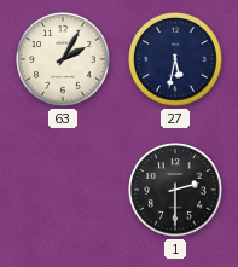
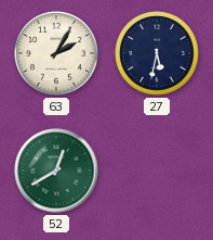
52: none -> 12:40
1: 2:30 -> none
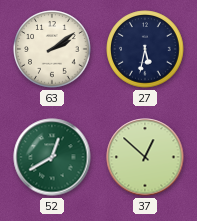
63: 2:05 -> 2:09
37: none -> 12:52
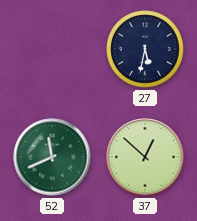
63: 2:09 -> none
52: 12:40 -> 11:41
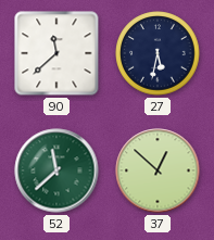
90: none -> 11:38
52: 11:41 -> 11:38
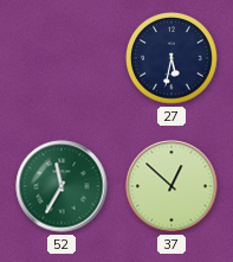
90: 11:38 -> none
52: 11:38 -> 11:35
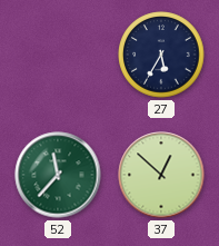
27: 5:32 -> 5:35
52: 11:35 -> 11:37
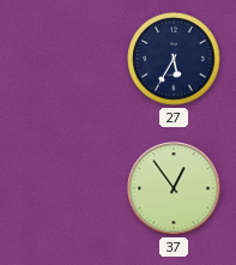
52: 11:37 -> none
37: 12:52 -> 12:54
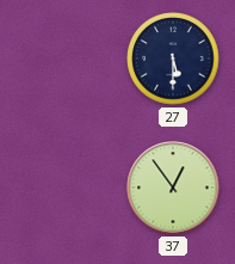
27: 5:35 -> 5:30
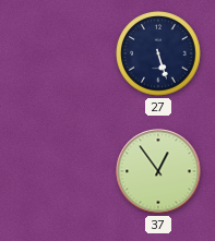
27: 5:30 -> 5:27
